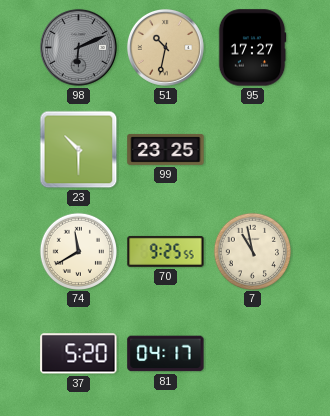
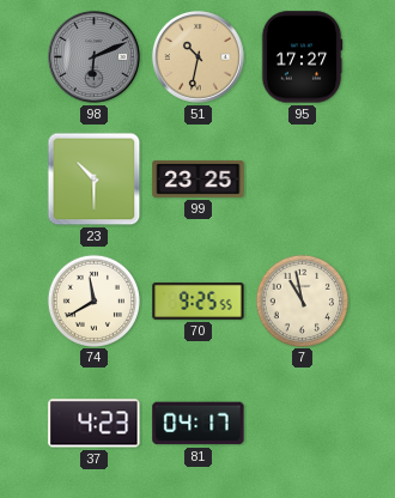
37: 5:20 -> 4:23
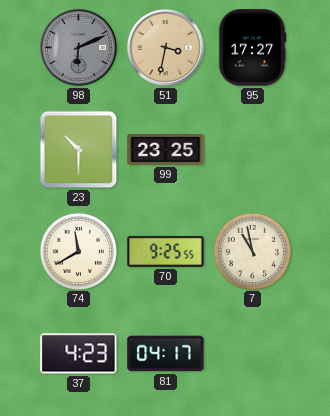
51: 10:32 -> 3:32
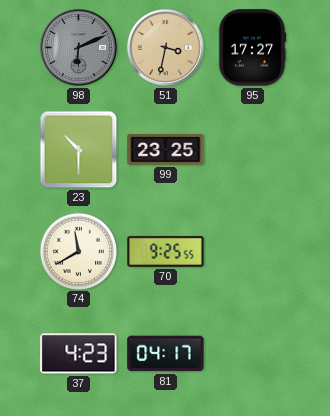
7: 10:58 -> none
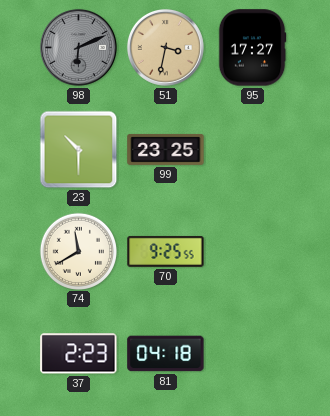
37: 4:23 -> 2:23
81: 04:17 -> 04:18
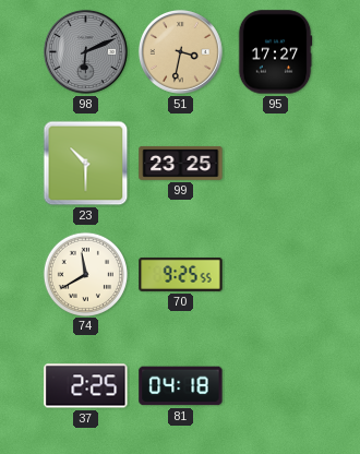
37: 2:23 -> 2:25
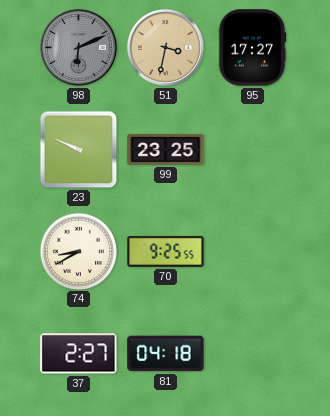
23: 10:30 -> 9:49
74: 11:40 -> 8:40
37: 2:25 -> 2:27
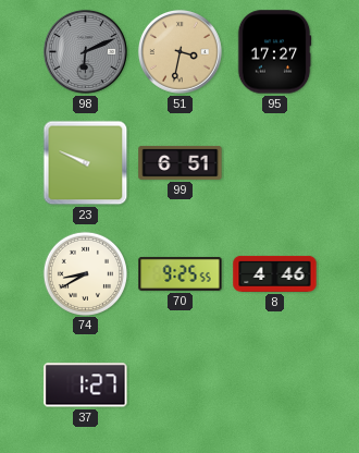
99: 23:25 -> 6:51
8: none -> 4:46
37: 2:27 -> 1:27
81: 04:18 -> none
